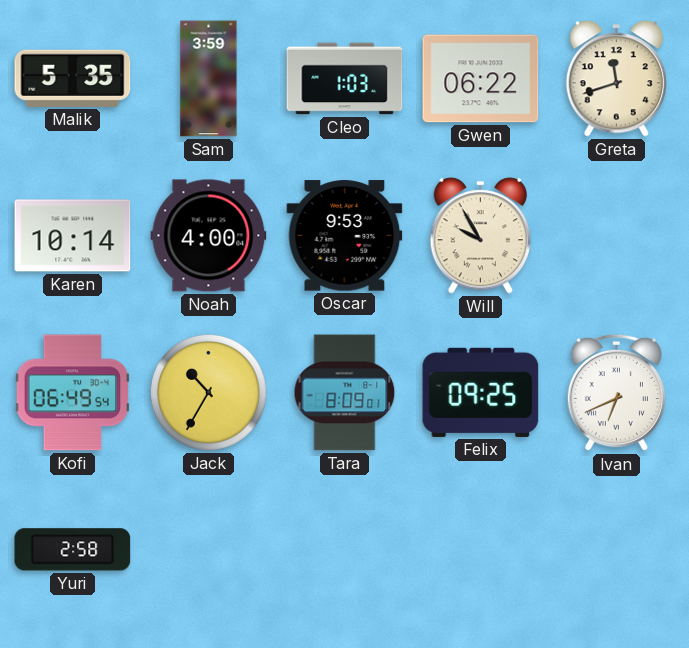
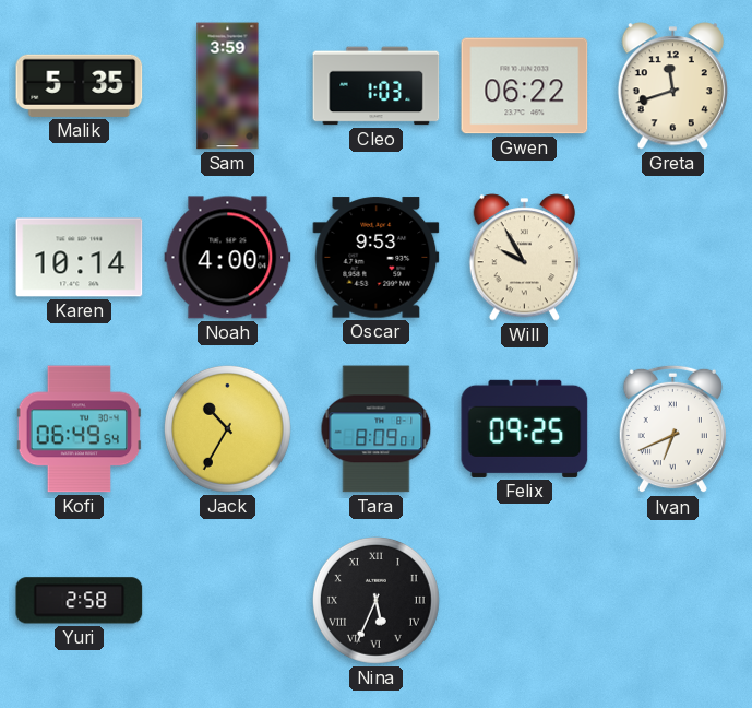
Nina: none -> 5:34
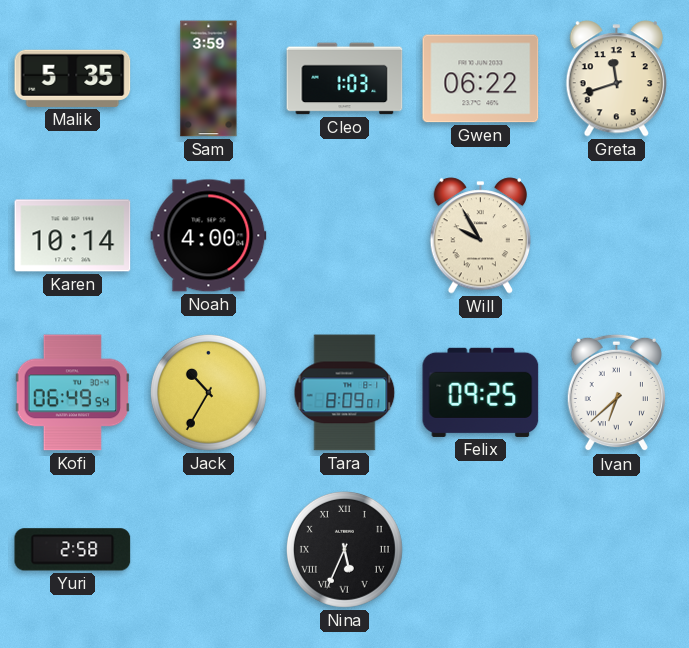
Oscar: 9:53 -> none
Ivan: 6:41 -> 6:38
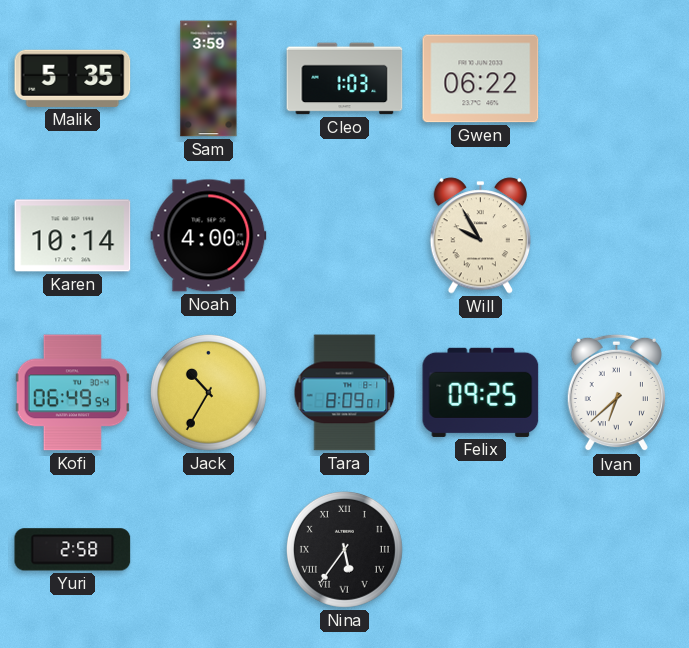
Greta: 11:42 -> none
Nina: 5:34 -> 5:36
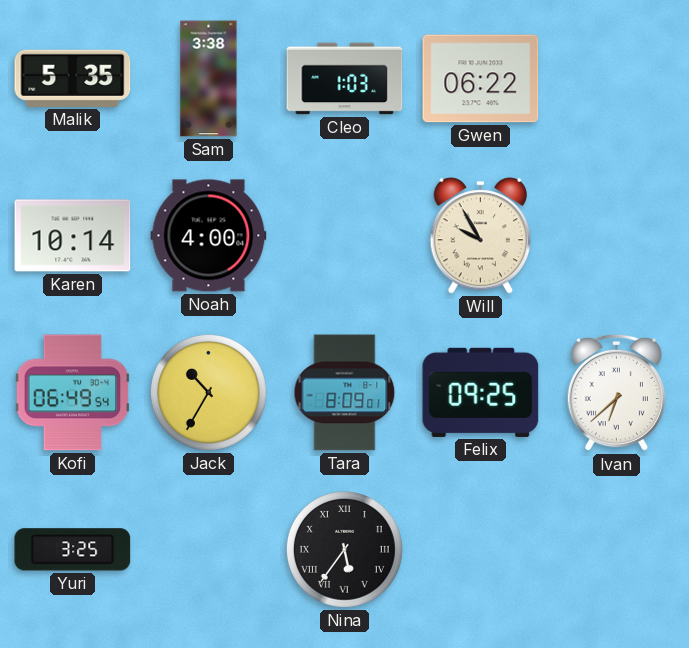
Sam: 3:59 -> 3:38
Yuri: 2:58 -> 3:25
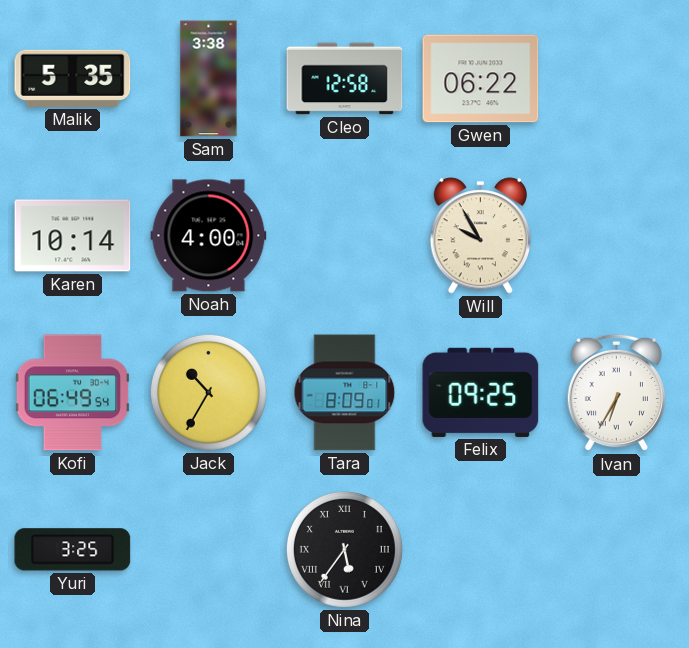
Cleo: 1:03 -> 12:58
Ivan: 6:38 -> 6:35
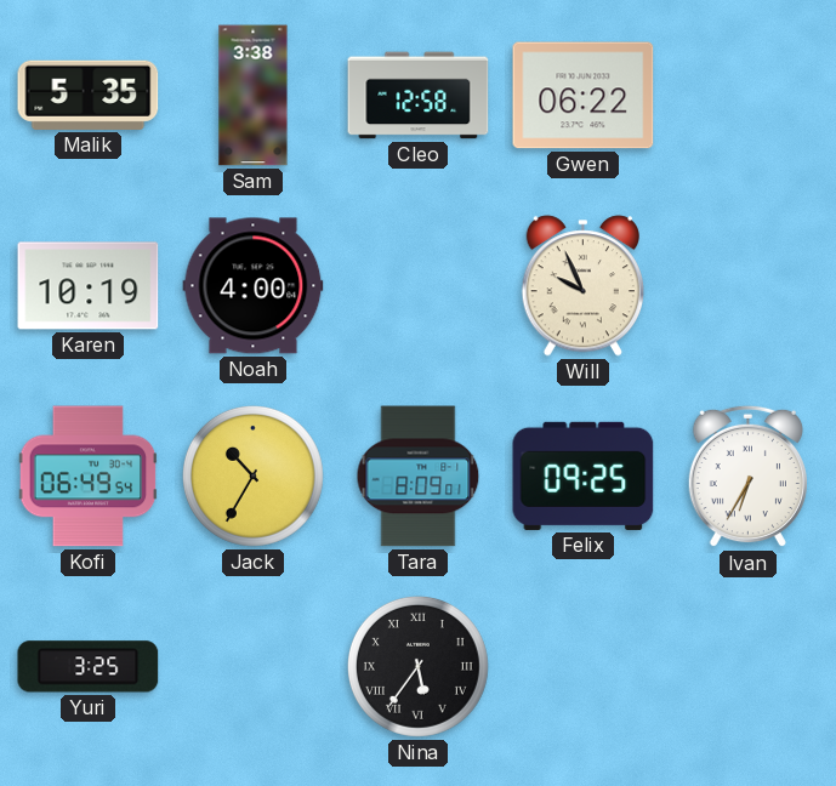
Karen: 10:14 -> 10:19
Will: 9:55 -> 9:56
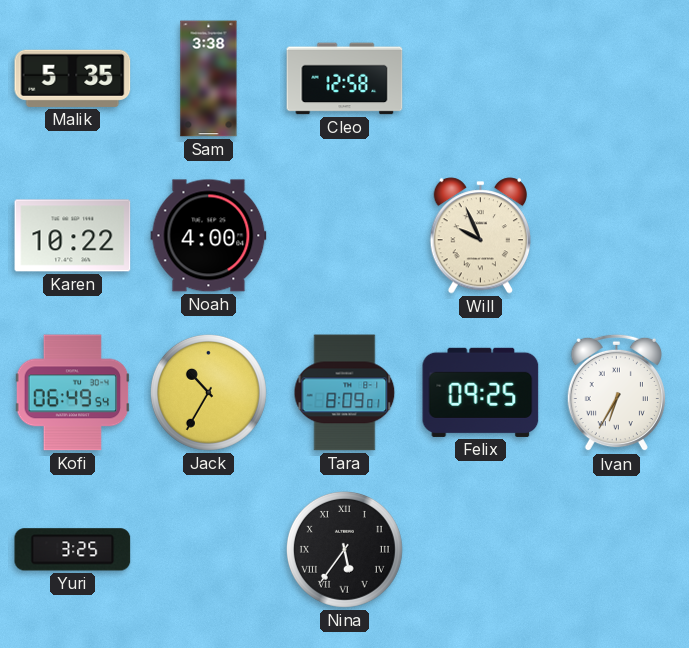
Gwen: 06:22 -> none
Karen: 10:19 -> 10:22
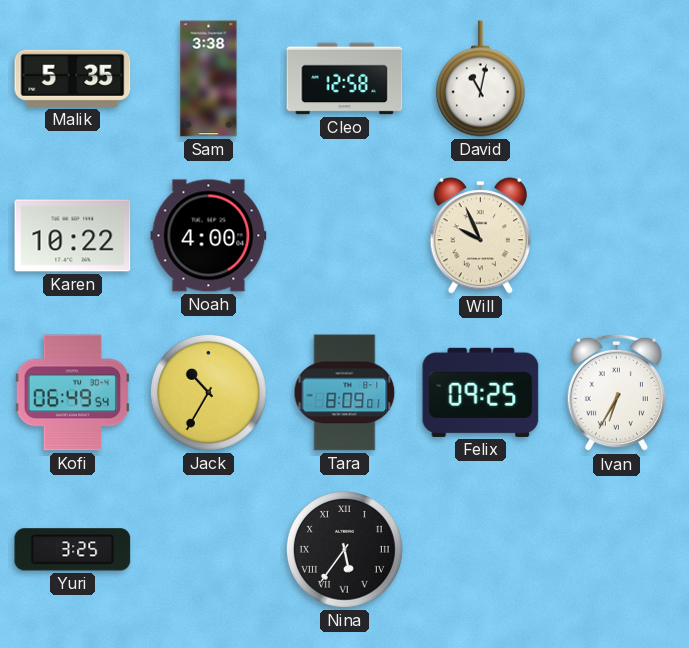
David: none -> 11:02
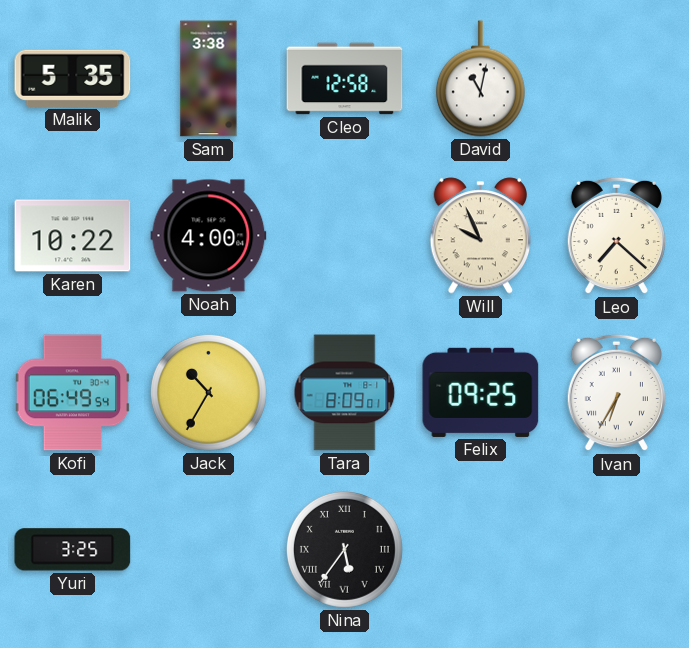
Leo: none -> 7:22
